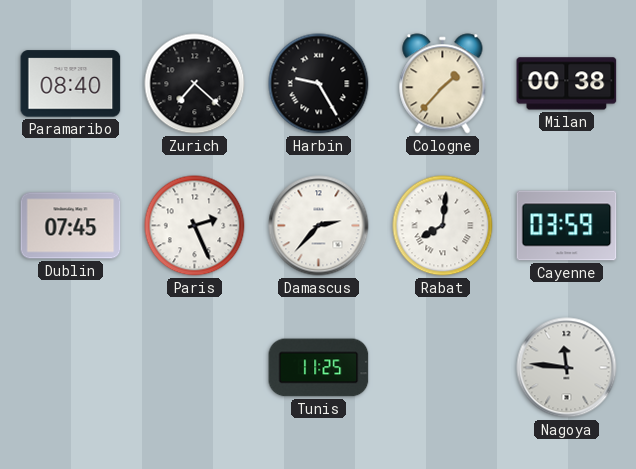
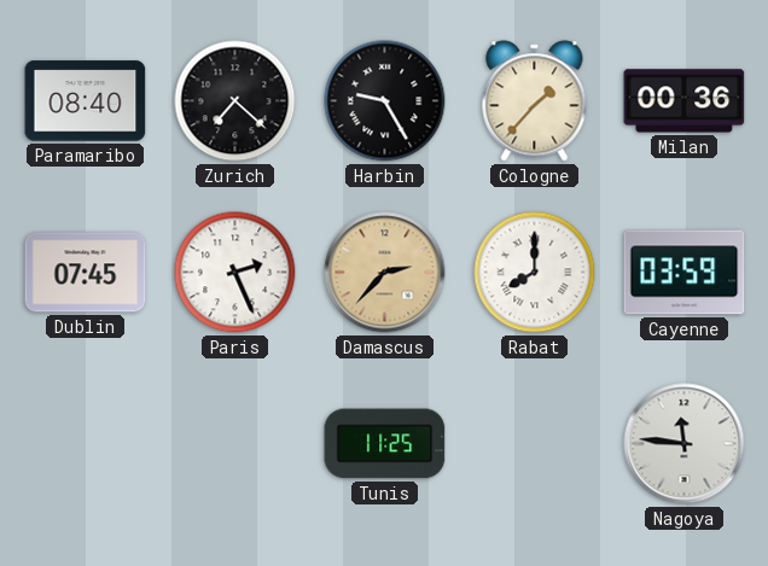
Milan: 00:38 -> 00:36
Damascus dial: white -> champagne
Rabat: 8:01 -> 8:00
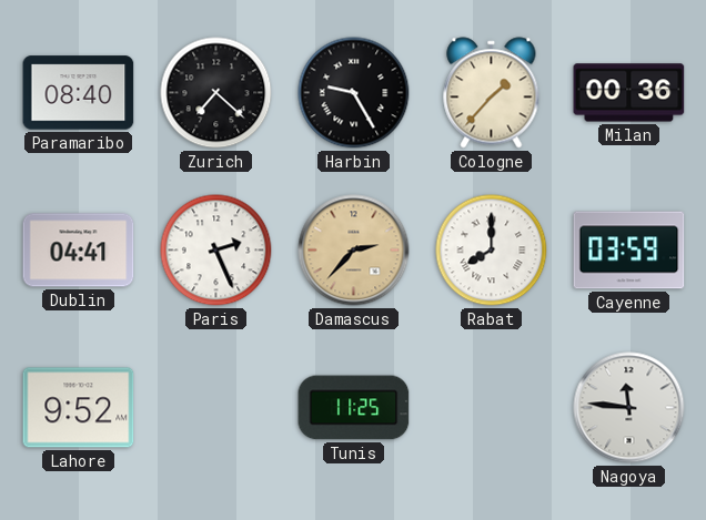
Dublin: 07:45 -> 04:41
Lahore: none -> 9:52
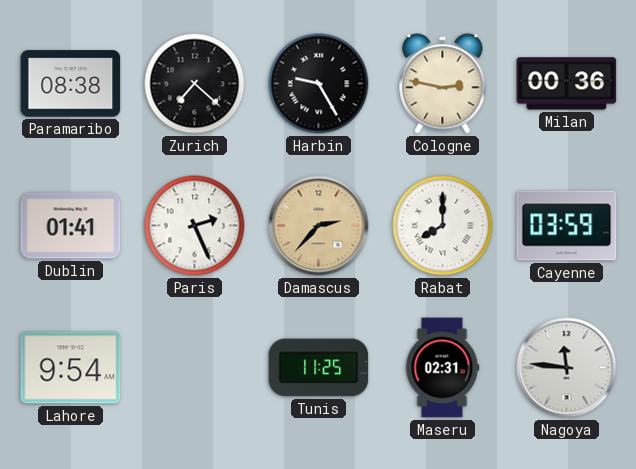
Paramaribo: 08:40 -> 08:38
Cologne: 1:37 -> 2:47
Dublin: 04:41 -> 01:41
Lahore: 9:52 -> 9:54
Maseru: none -> 02:31
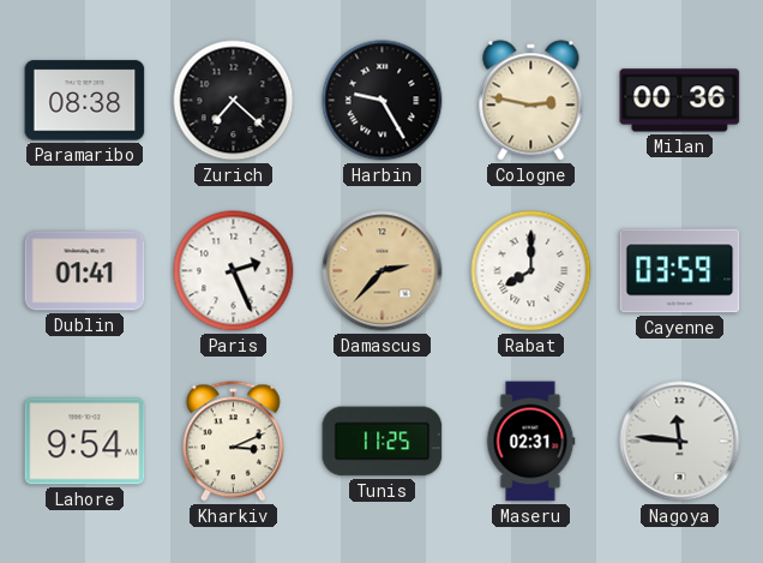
Kharkiv: none -> 3:11
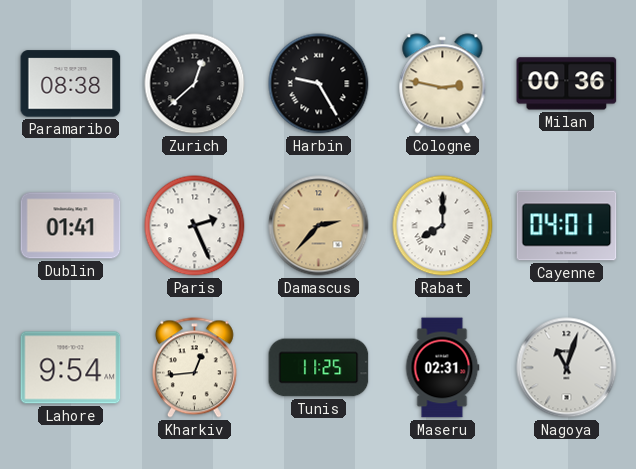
Zurich: 7:22 -> 12:38
Cayenne: 03:59 -> 04:01
Kharkiv: 3:11 -> 12:44
Nagoya: 11:46 -> 11:03
